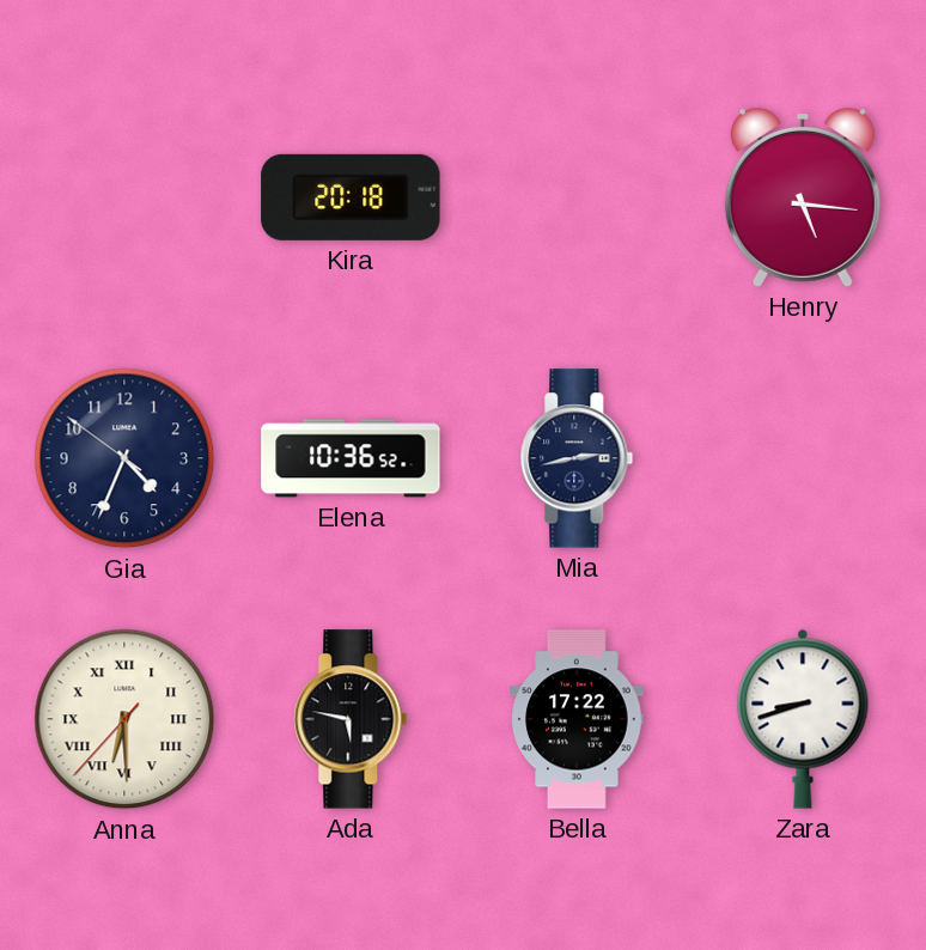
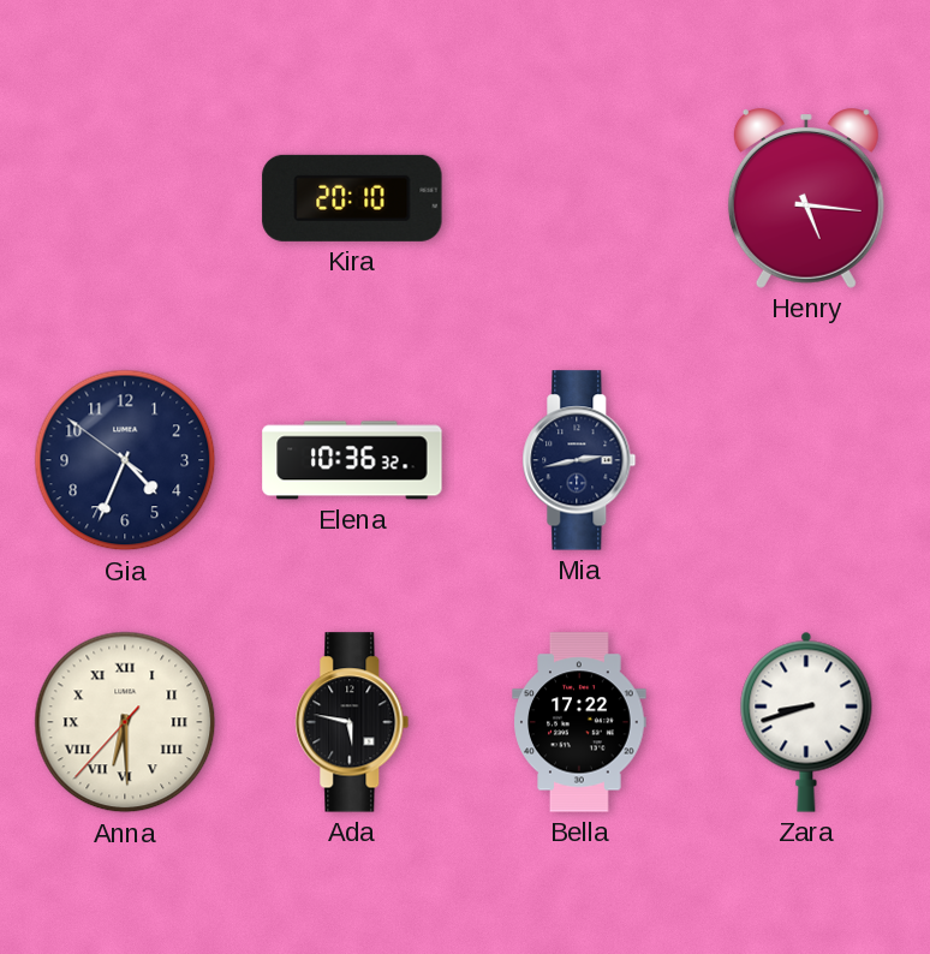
Kira: 20:18 -> 20:10
Elena: 10:36:52 -> 10:36:32
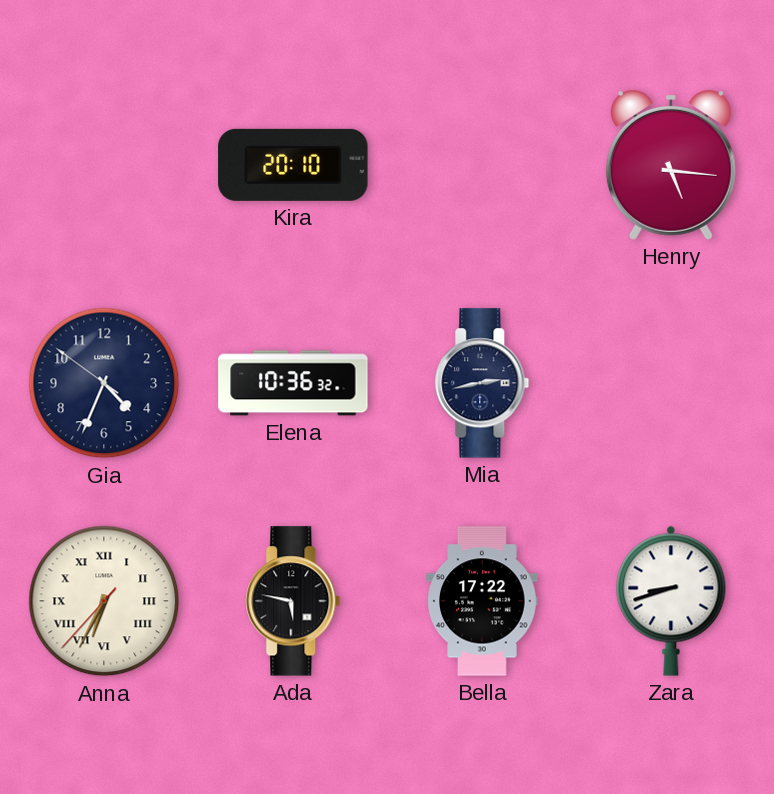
Anna: 6:29 -> 6:34
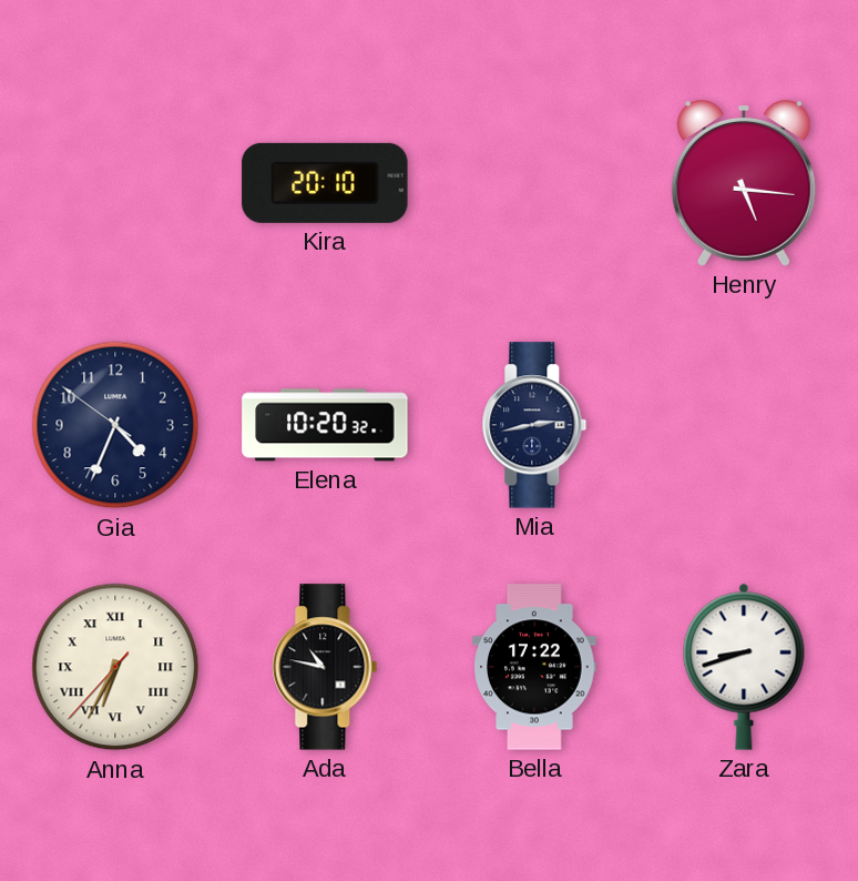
Elena: 10:36 -> 10:20
Ada: 5:47 -> 10:47
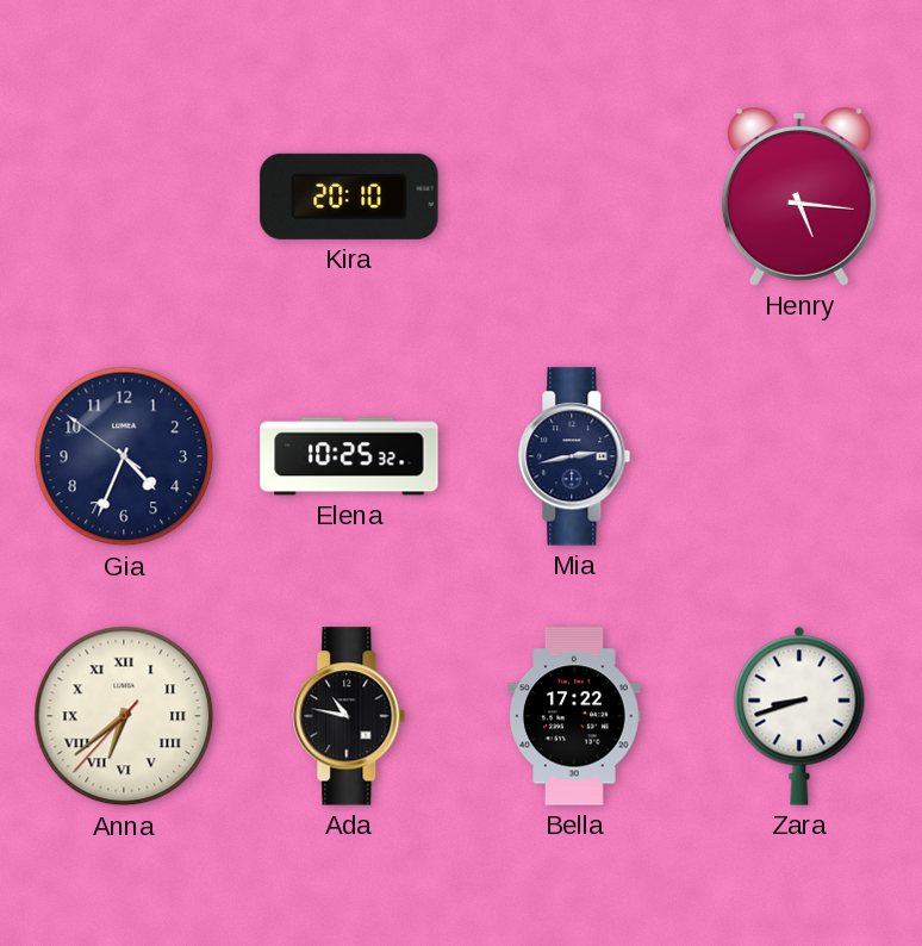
Elena: 10:20 -> 10:25
Anna: 6:34 -> 6:38
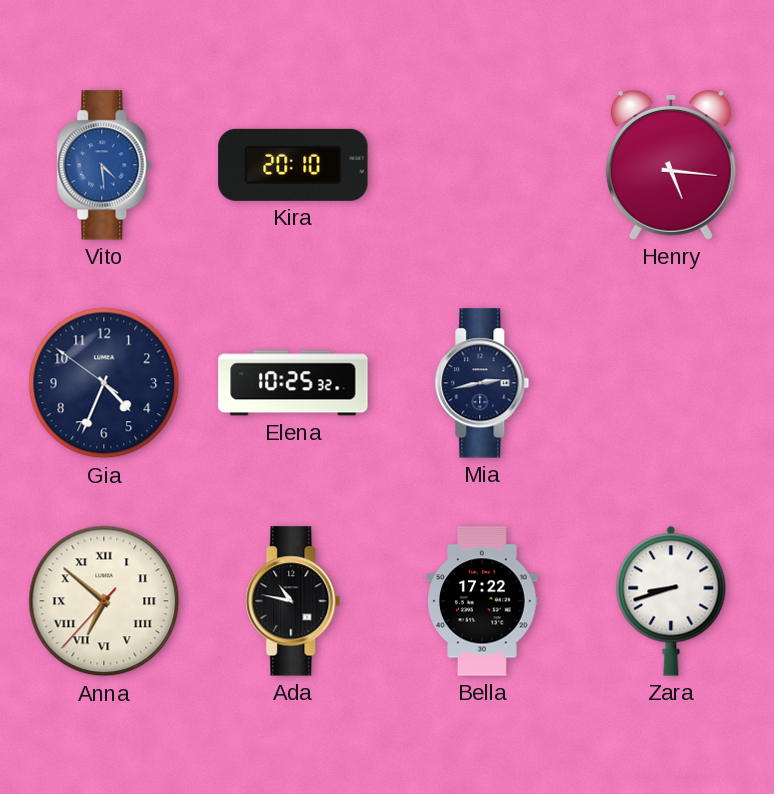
Vito: none -> 4:29
Anna: 6:38 -> 6:51
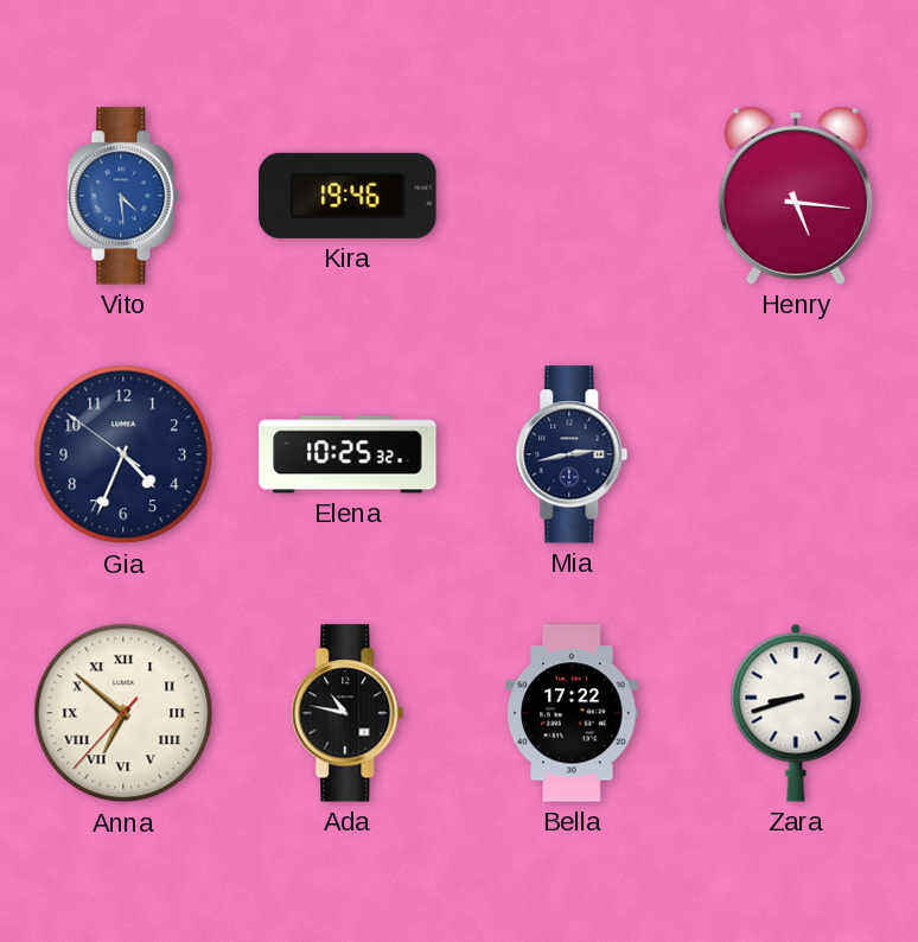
Kira: 20:10 -> 19:46
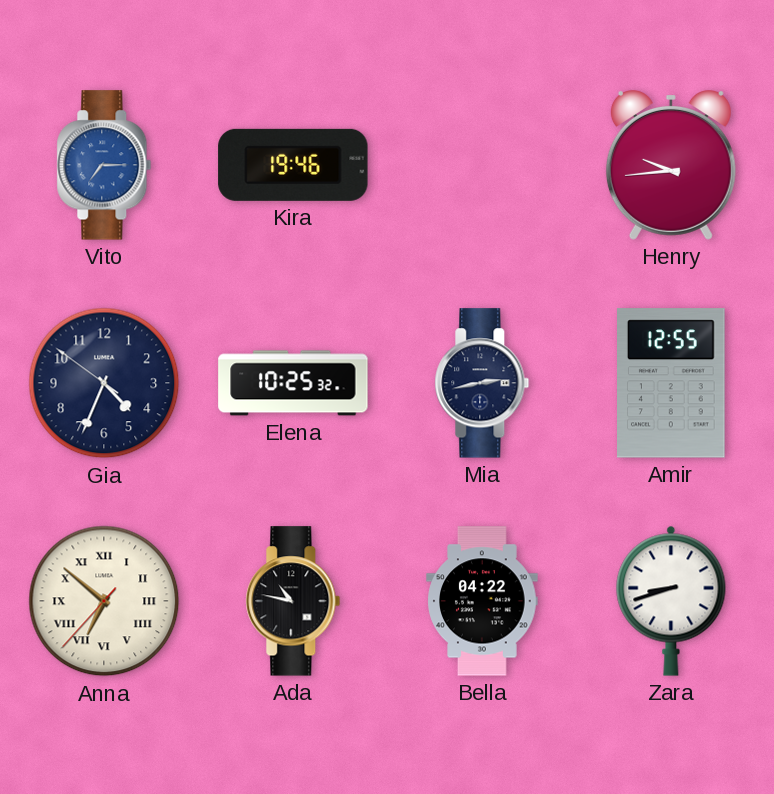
Vito: 4:29 -> 7:15
Henry: 5:16 -> 9:44
Amir: none -> 12:55
Bella: 17:22 -> 04:22
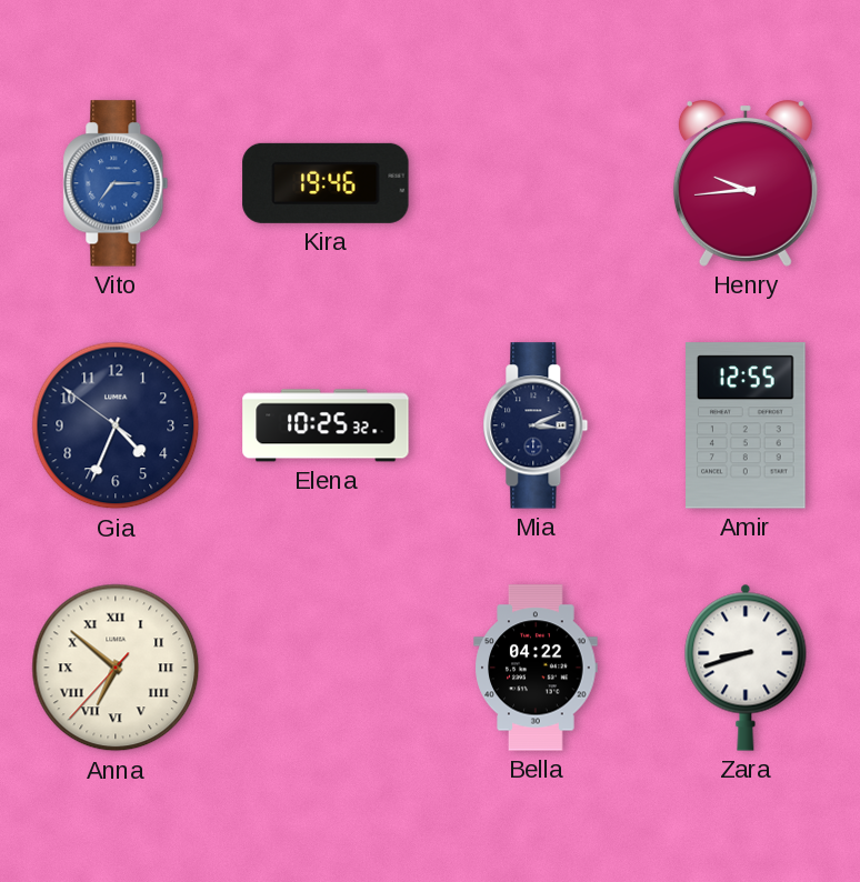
Mia: 2:43 -> 3:11
Ada: 10:47 -> none
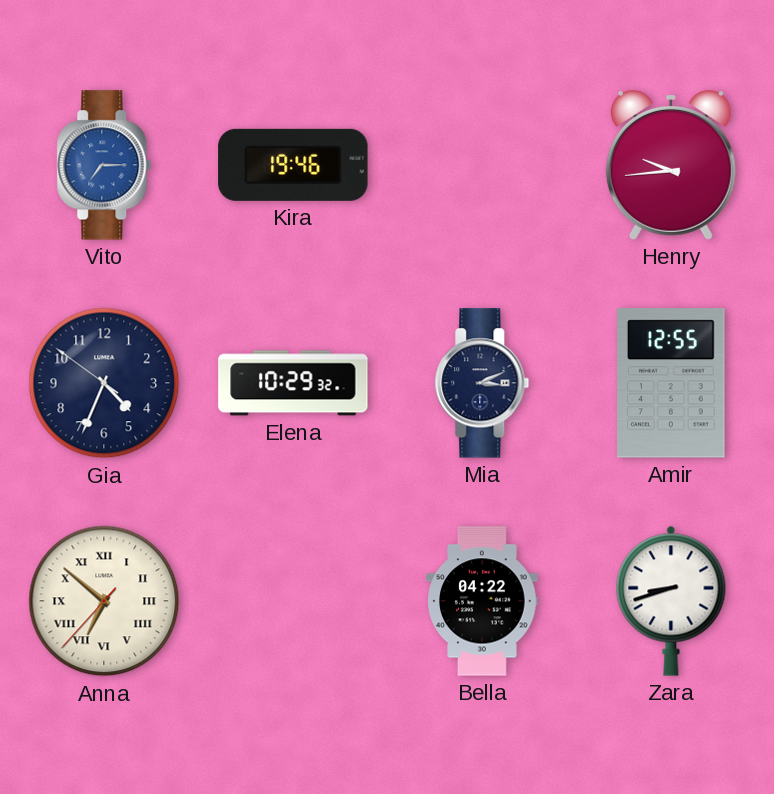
Elena: 10:25 -> 10:29
